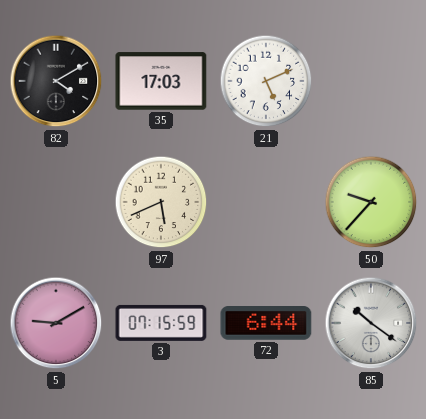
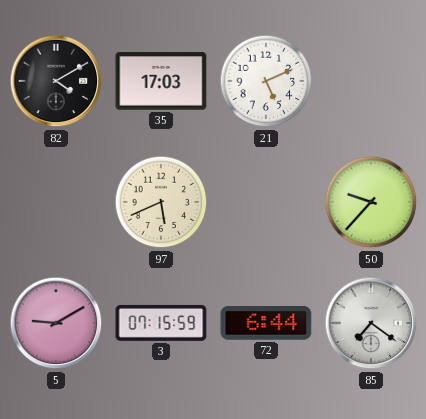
85: 10:21 -> 7:21
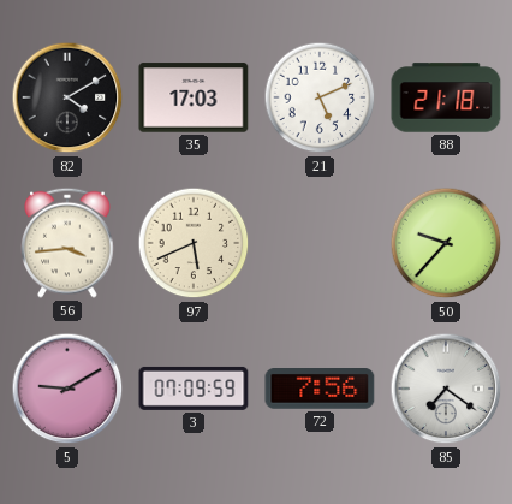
88: none -> 21:18
56: none -> 3:44
3: 07:15 -> 07:09
72: 6:44 -> 7:56
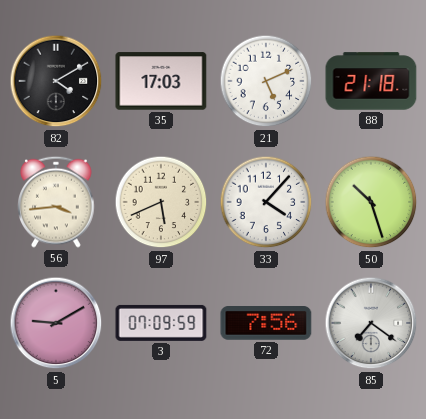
33: none -> 4:07
50: 9:37 -> 10:27
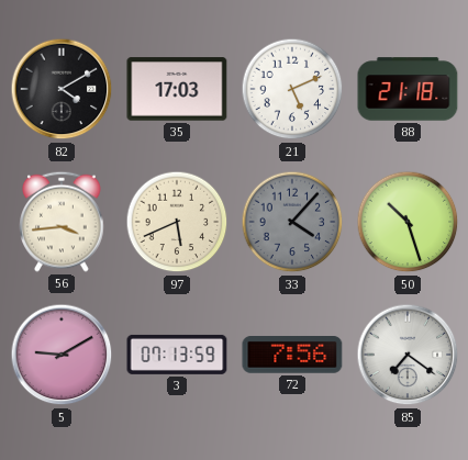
33 dial: white -> grey
3: 07:09 -> 07:13
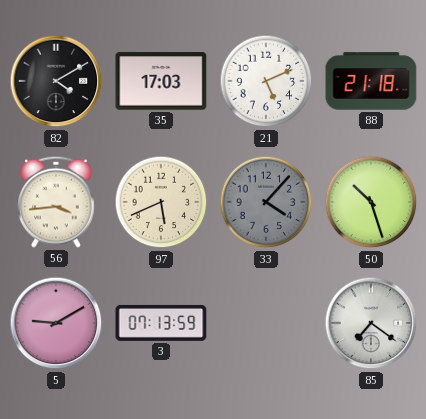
72: 7:56 -> none
